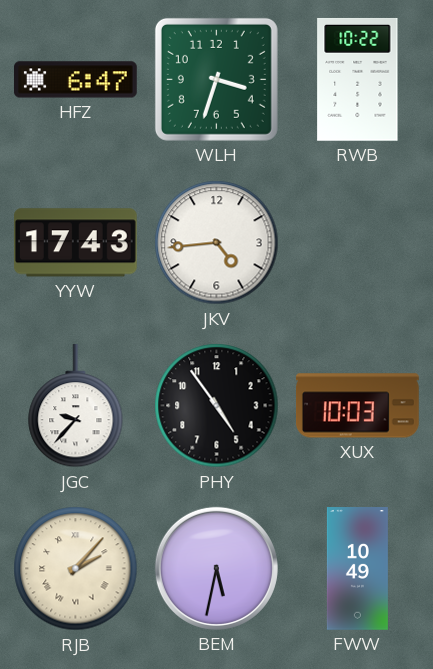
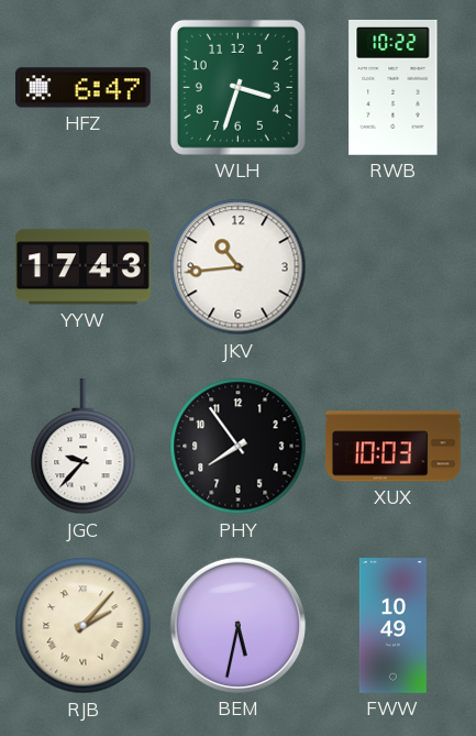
JKV: 4:44 -> 10:44
PHY: 4:54 -> 7:54
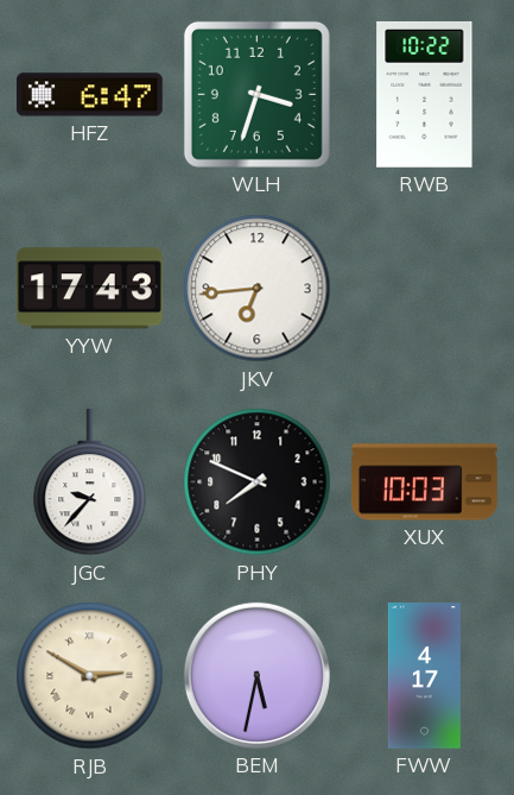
JKV: 10:44 -> 6:44
PHY: 7:54 -> 7:49
RJB: 2:07 -> 2:50
FWW: 10:49 -> 4:17
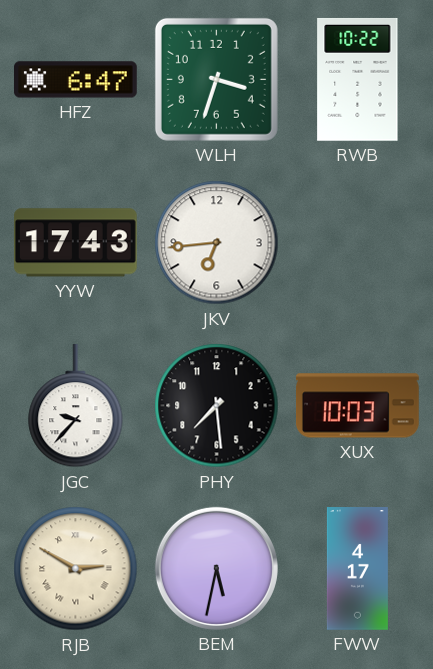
PHY: 7:49 -> 7:29
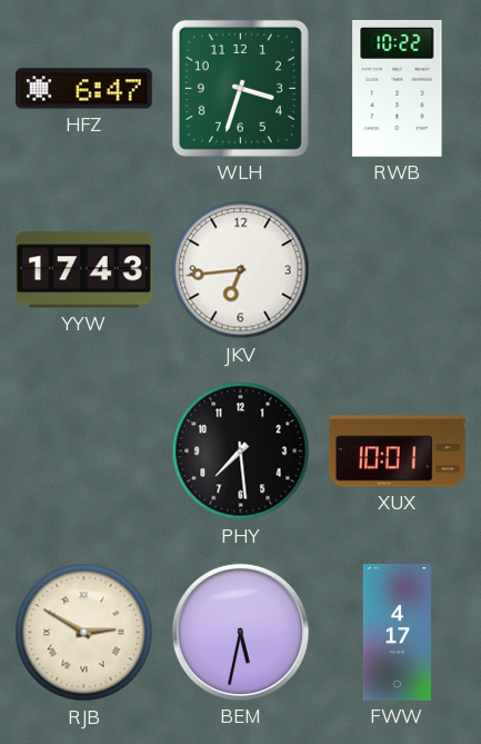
JGC: 9:37 -> none
XUX: 10:03 -> 10:01
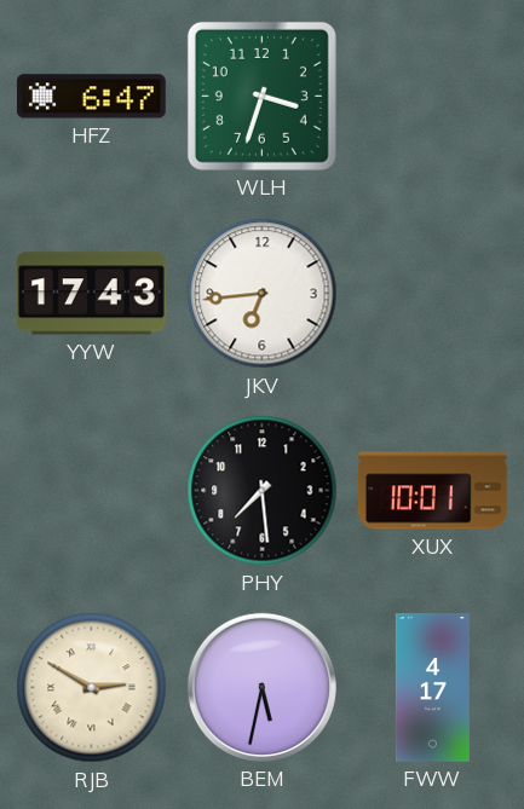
RWB: 10:22 -> none
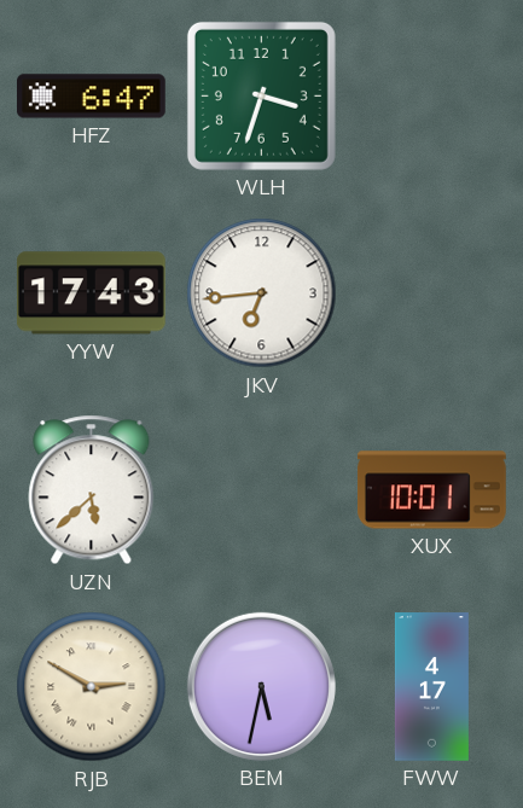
UZN: none -> 5:38
PHY: 7:29 -> none
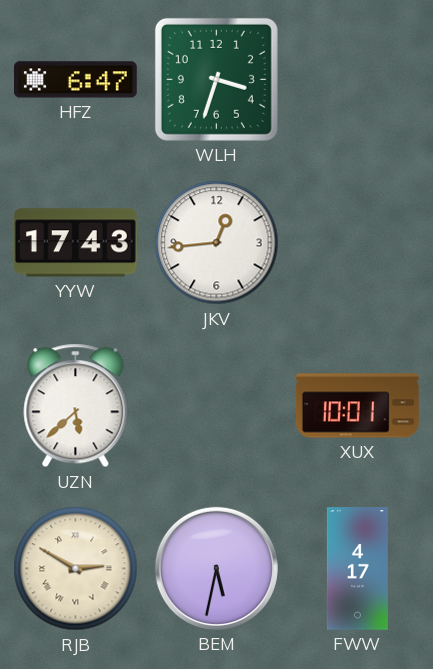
JKV: 6:44 -> 12:44
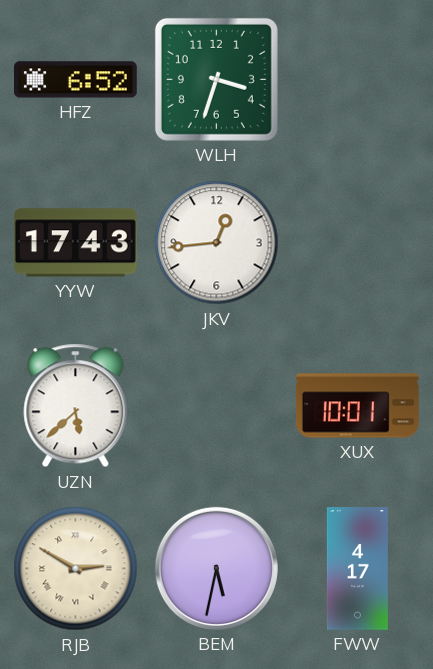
HFZ: 6:47 -> 6:52
